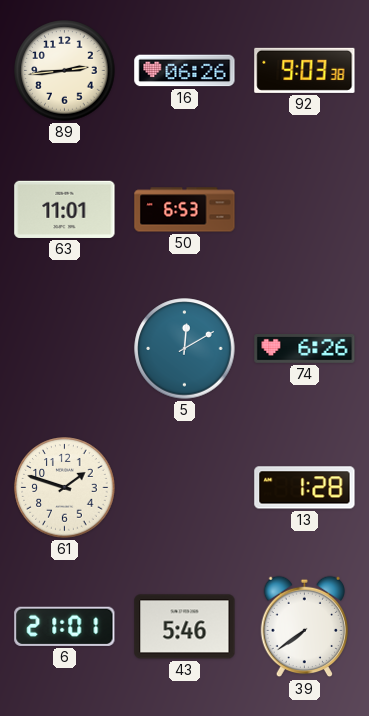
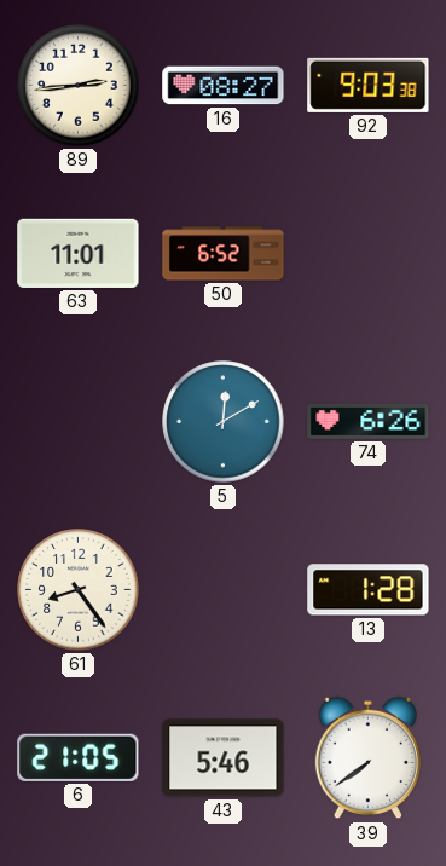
16: 06:26 -> 08:27
50: 6:53 -> 6:52
61: 1:48 -> 8:24
6: 21:01 -> 21:05
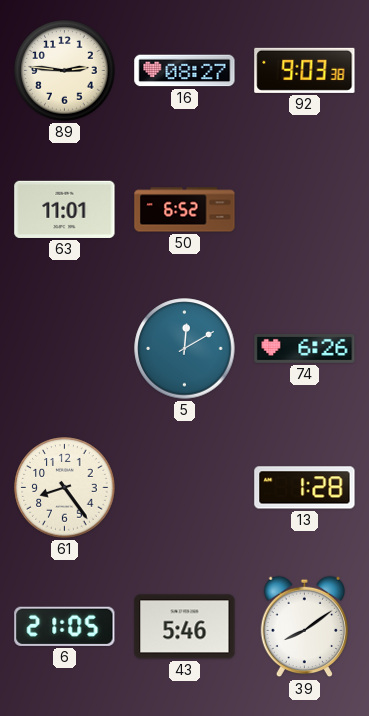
89: 2:44 -> 2:46
39: 7:39 -> 8:09
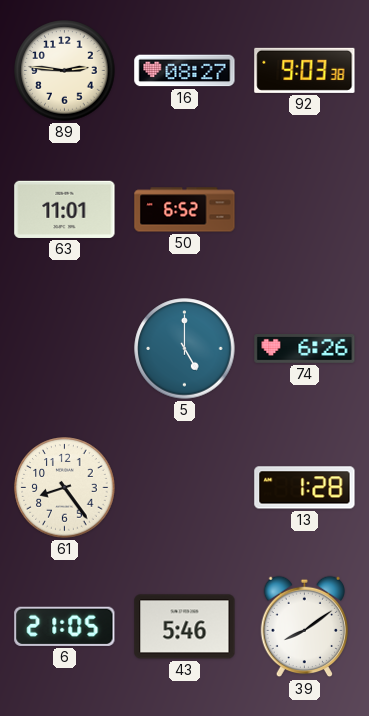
5: 12:10 -> 5:00
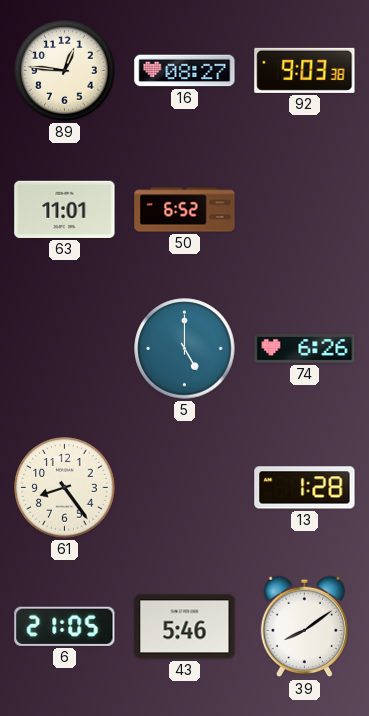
89: 2:46 -> 12:46
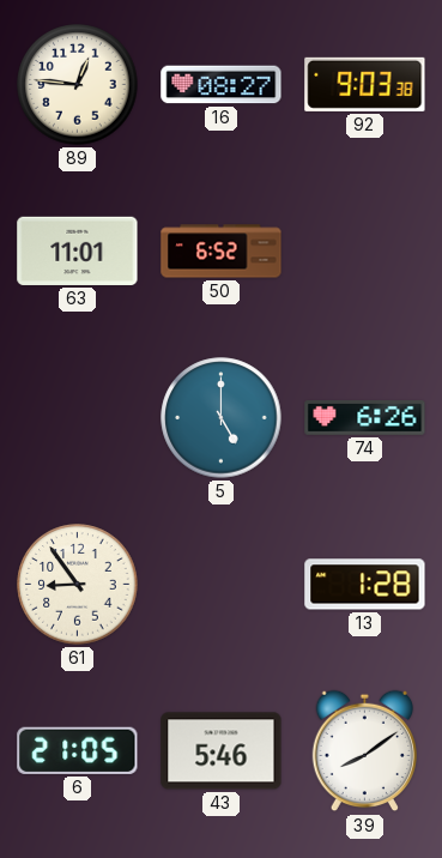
61: 8:24 -> 8:54
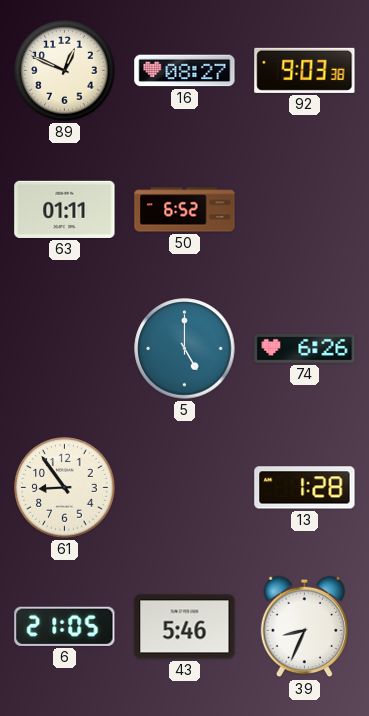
89: 12:46 -> 12:49
63: 11:01 -> 01:11
39: 8:09 -> 8:34
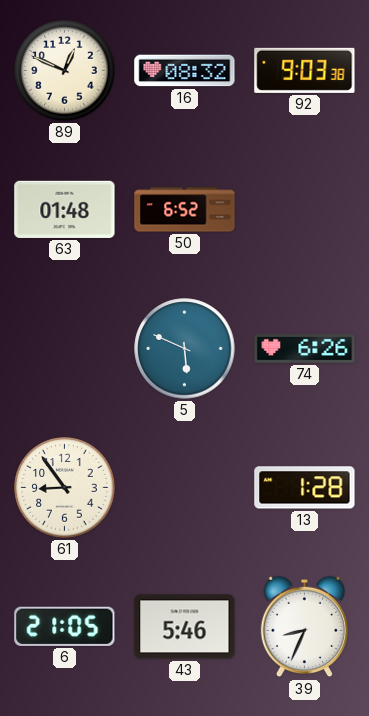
16: 08:27 -> 08:32
63: 01:11 -> 01:48
5: 5:00 -> 5:49
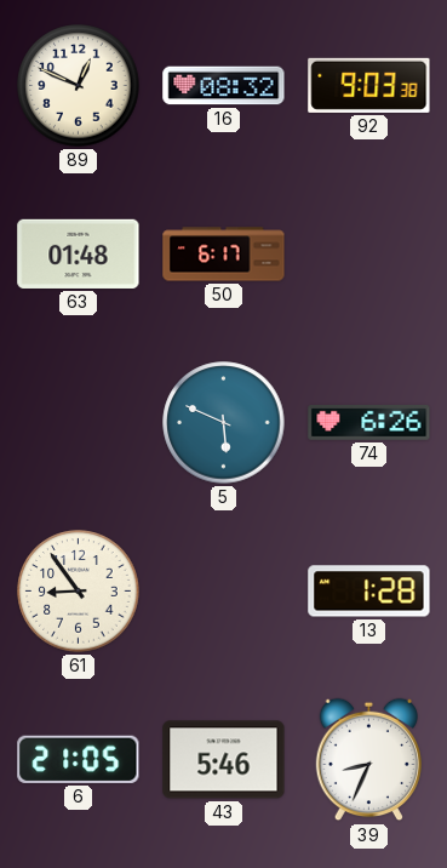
50: 6:52 -> 6:17
